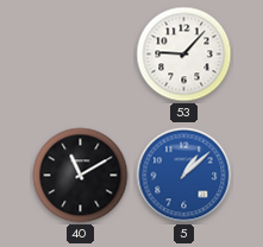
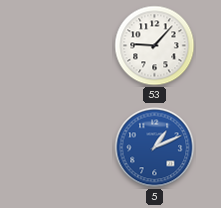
40: 11:10 -> none
5: 1:08 -> 1:11
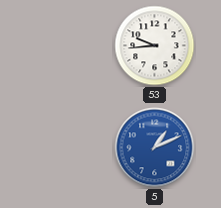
53: 9:07 -> 9:44
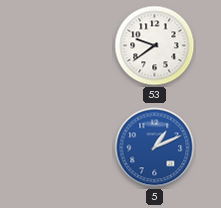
53: 9:44 -> 9:39
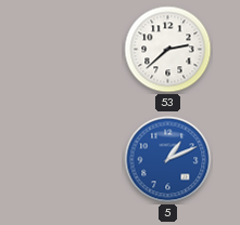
53: 9:39 -> 2:38
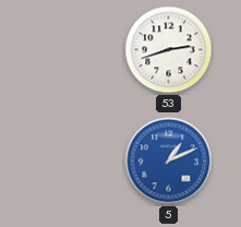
53: 2:38 -> 2:42
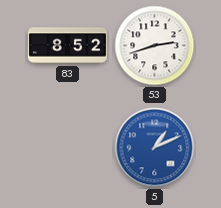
83: none -> 8:52
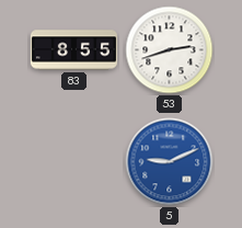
83: 8:52 -> 8:55
5: 1:11 -> 9:11
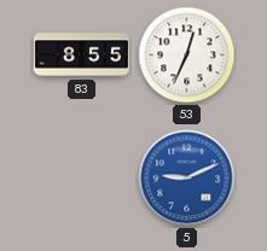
53: 2:42 -> 12:34
